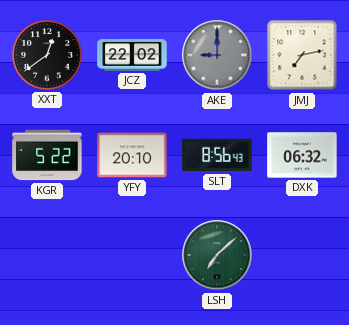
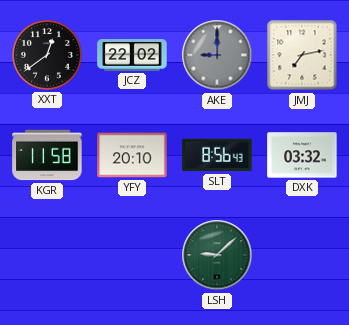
KGR: 5:22 -> 11:58
DXK: 06:32 -> 03:32
LSH: 7:08 -> 9:08
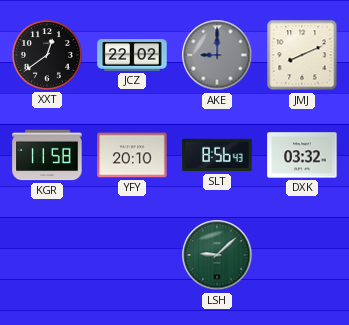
JMJ: 7:13 -> 8:11
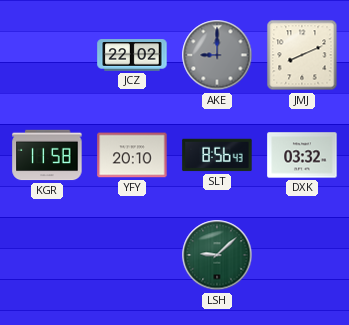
XXT: 12:39 -> none
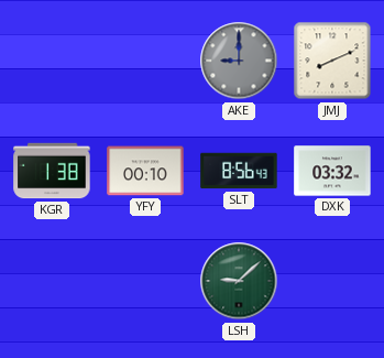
JCZ: 22:02 -> none
KGR: 11:58 -> 1:38
YFY: 20:10 -> 00:10
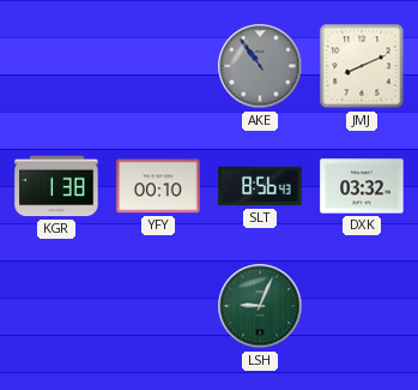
AKE: 9:00 -> 10:54
LSH: 9:08 -> 9:04
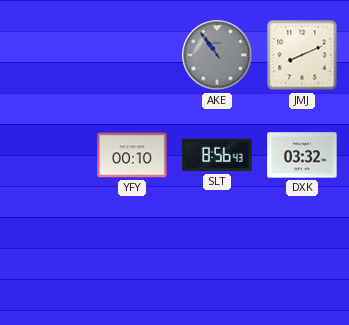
KGR: 1:38 -> none
LSH: 9:04 -> none
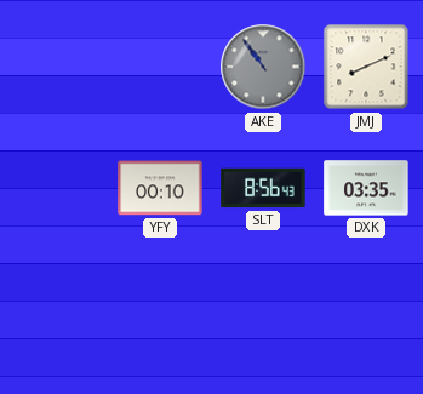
DXK: 03:32 -> 03:35
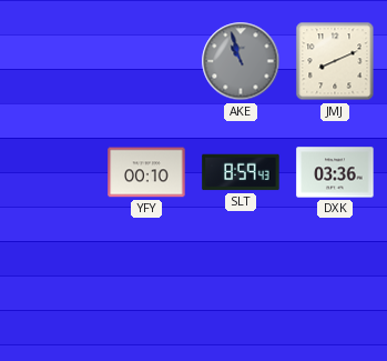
AKE: 10:54 -> 10:57
SLT: 8:56 -> 8:59
DXK: 03:35 -> 03:36
